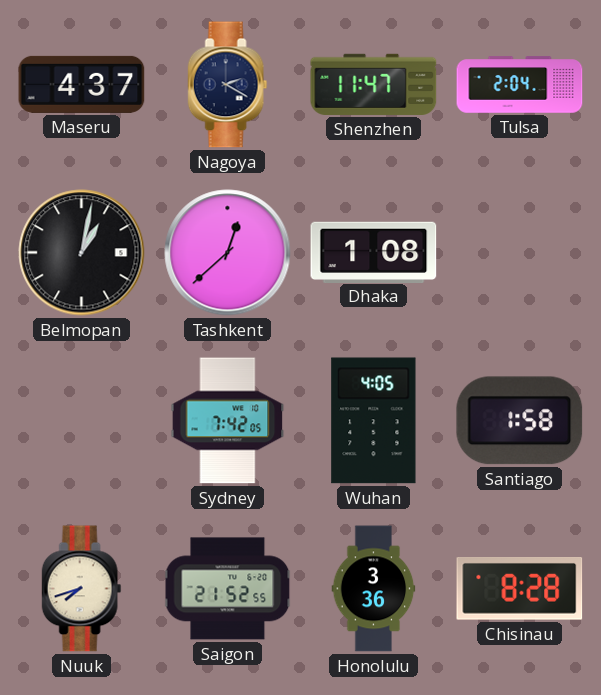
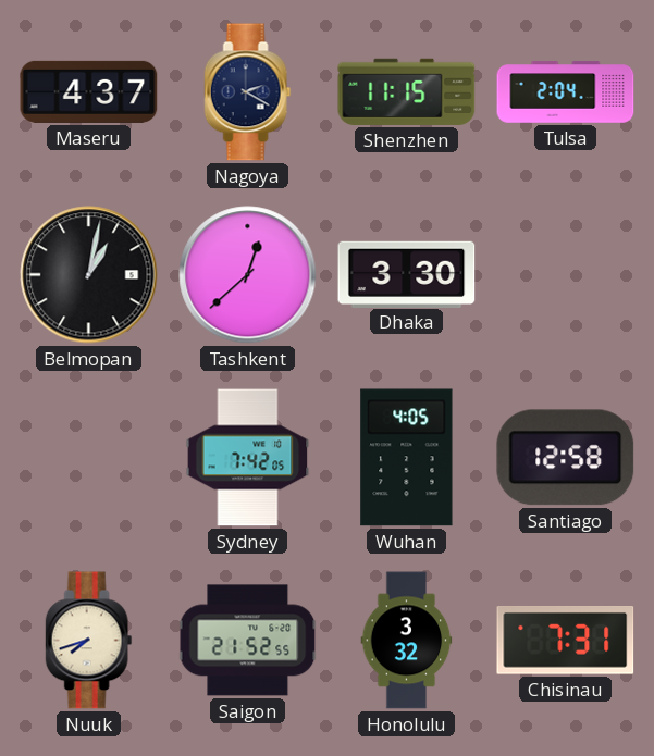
Shenzhen: 11:47 -> 11:15
Dhaka: 1:08 -> 3:30
Santiago: 1:58 -> 12:58
Honolulu: 3:36 -> 3:32
Chisinau: 8:28 -> 7:31
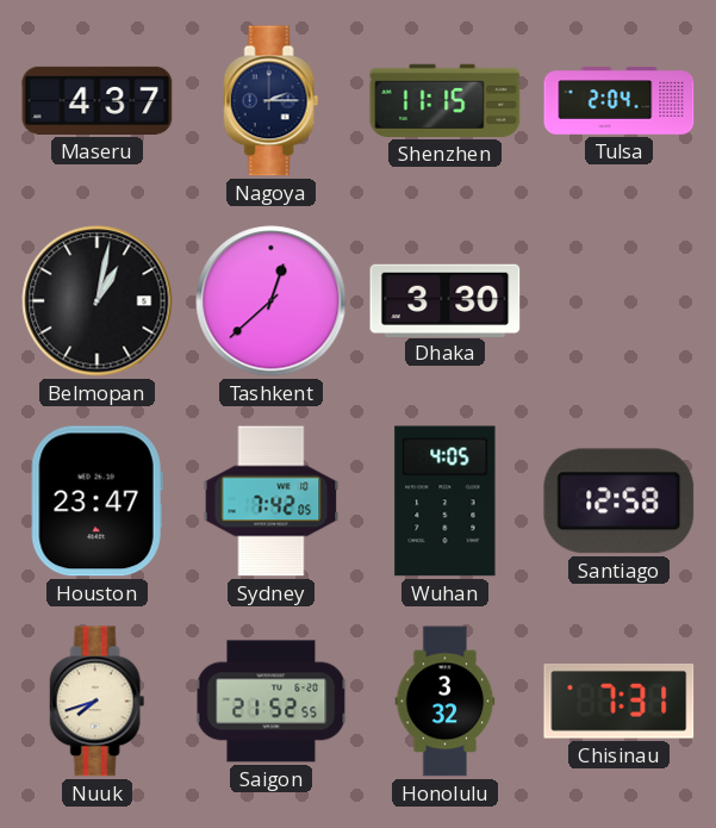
Nagoya: 2:20 -> 2:15
Houston: none -> 23:47
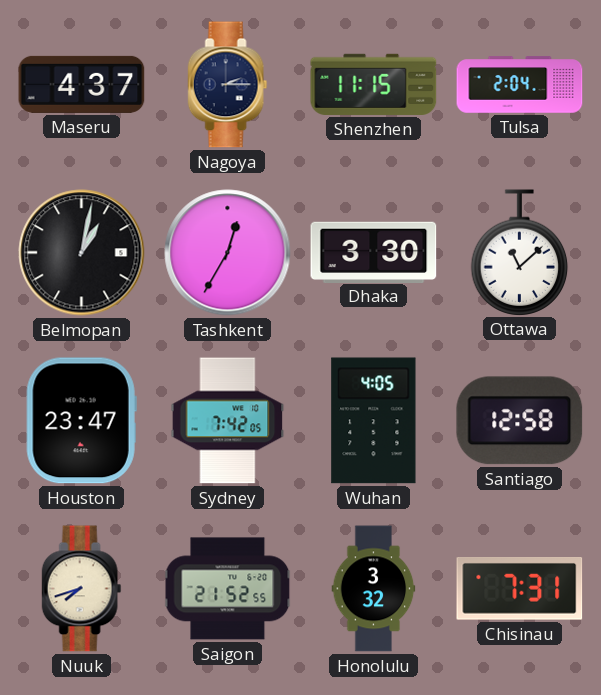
Tashkent: 12:38 -> 12:35
Ottawa: none -> 11:08
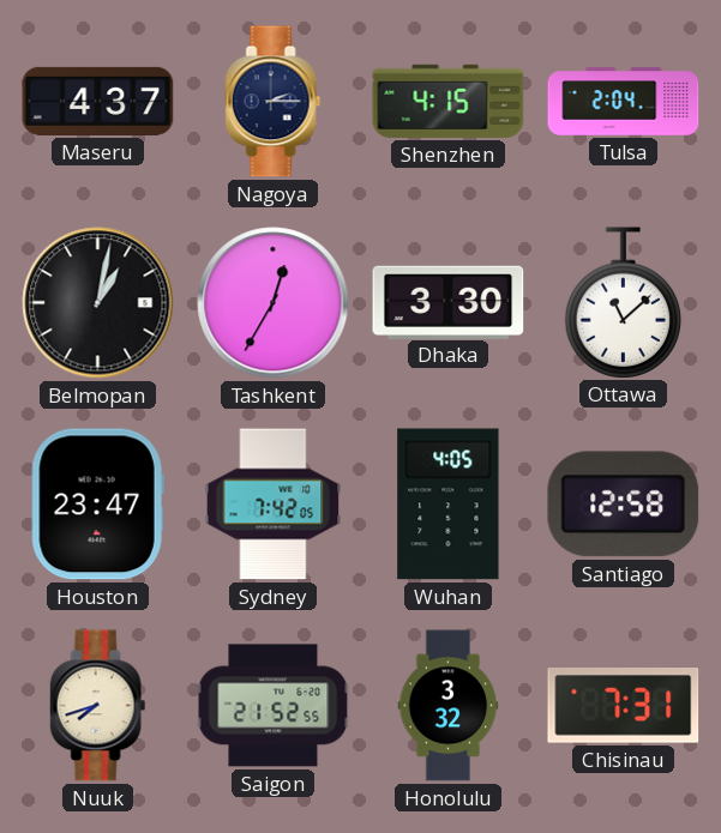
Shenzhen: 11:15 -> 4:15
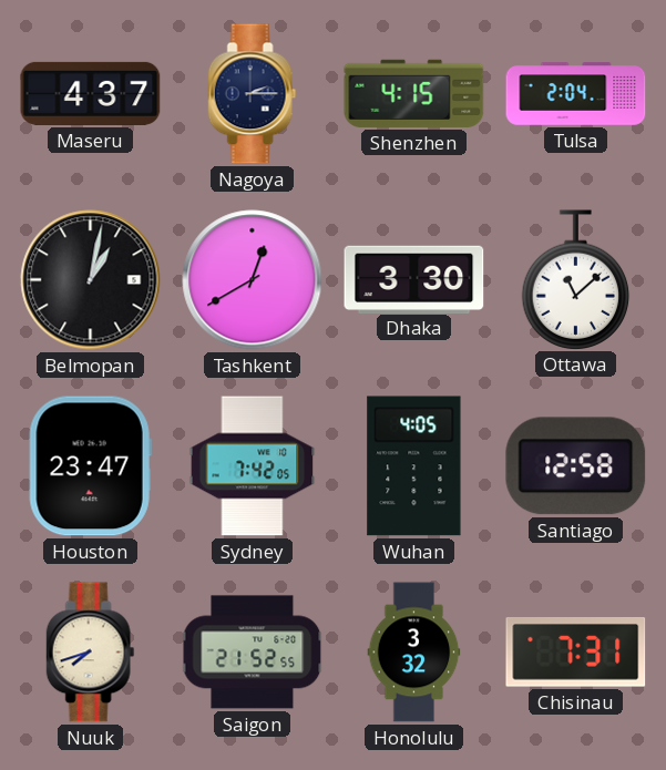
Tashkent: 12:35 -> 12:40
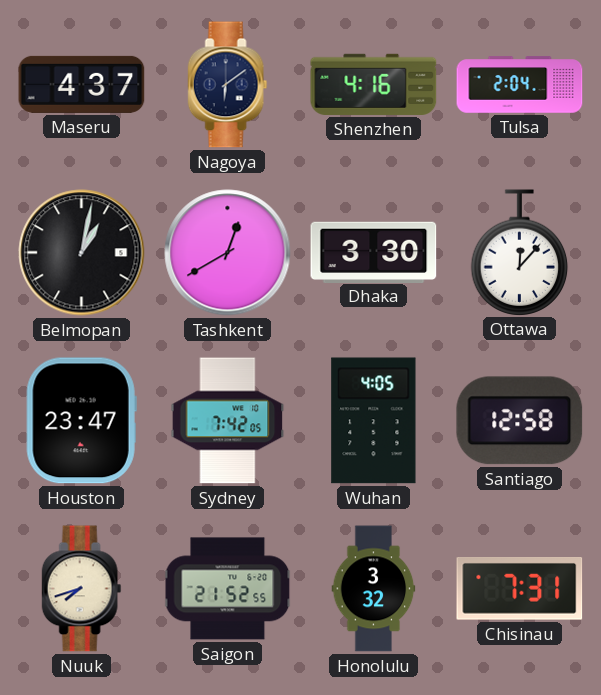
Nagoya: 2:15 -> 6:09
Shenzhen: 4:15 -> 4:16
Ottawa: 11:08 -> 12:07
